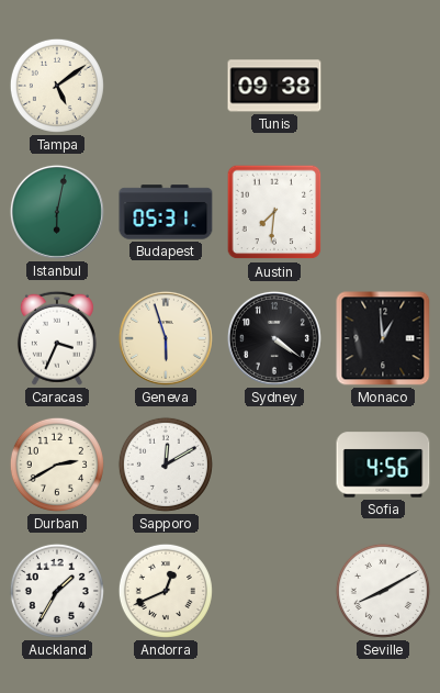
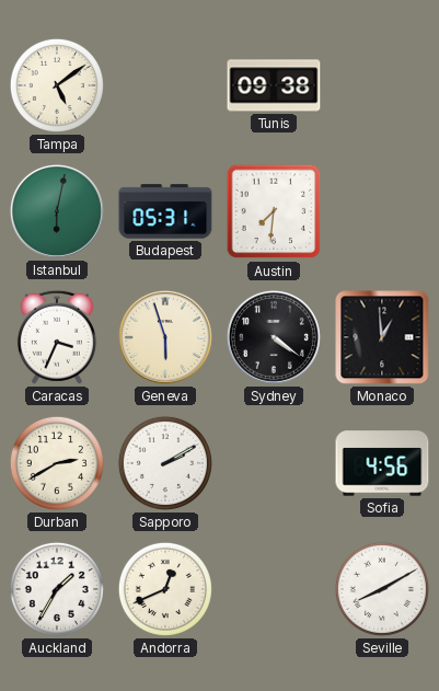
Sapporo: 12:10 -> 2:10
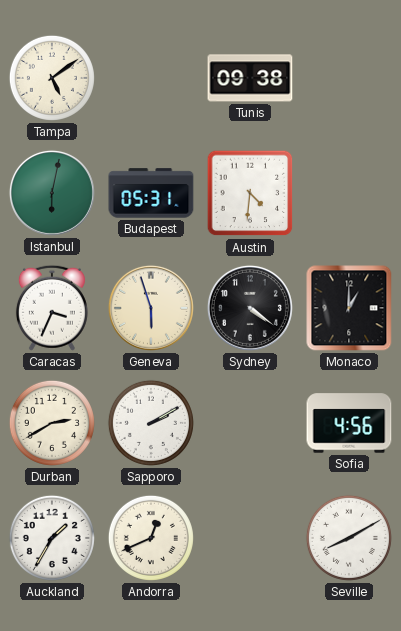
Austin: 7:31 -> 4:31
Monaco: 12:59 -> 1:00
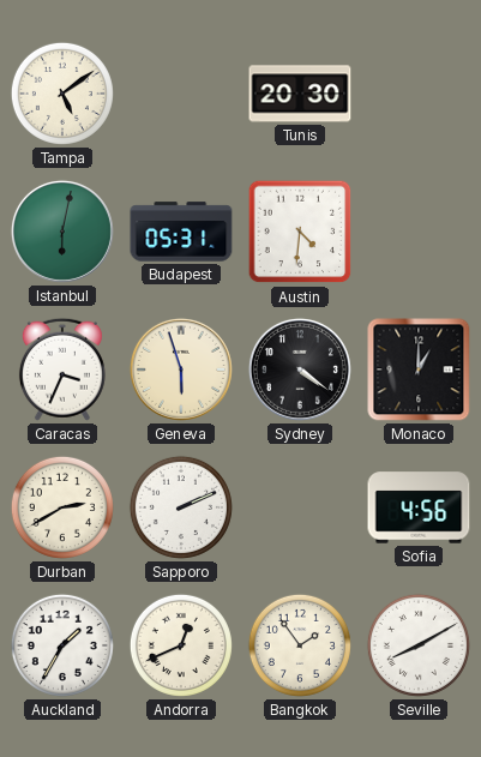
Tunis: 09:38 -> 20:30
Sapporo: 2:10 -> 2:11
Bangkok: none -> 1:54
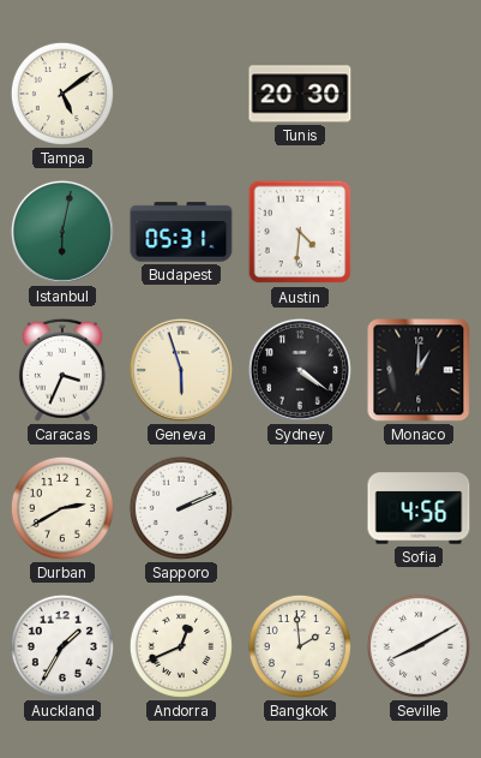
Bangkok: 1:54 -> 1:59
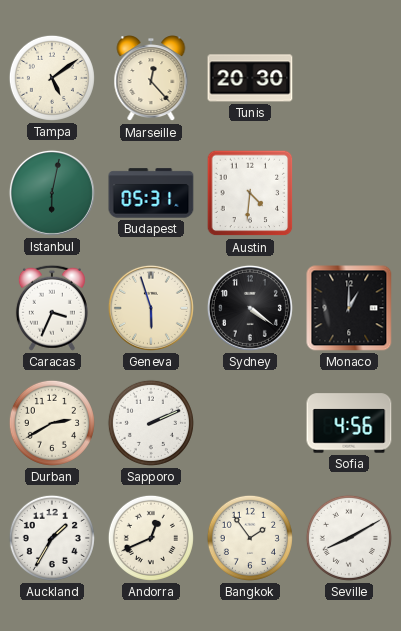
Marseille: none -> 12:23
Bangkok: 1:59 -> 1:54
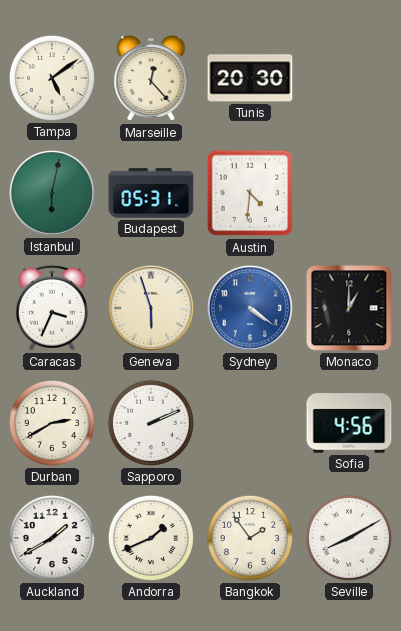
Sydney dial: black -> blue
Auckland: 1:35 -> 1:40
Andorra: 12:41 -> 1:41
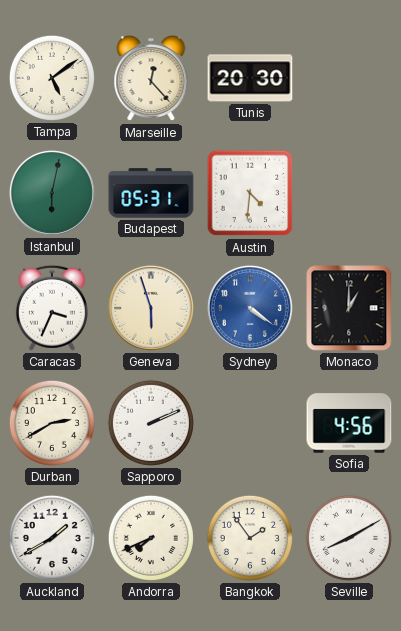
Andorra: 1:41 -> 7:41
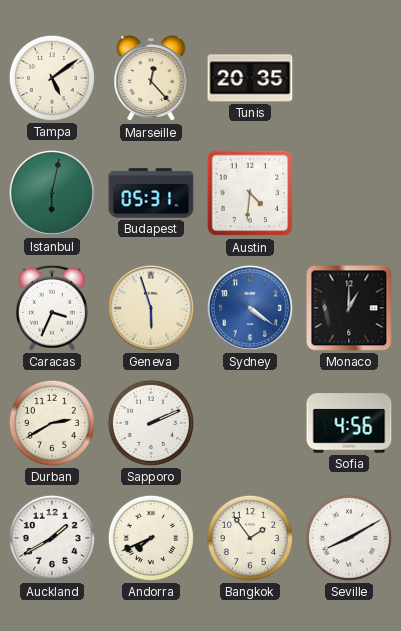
Tunis: 20:30 -> 20:35
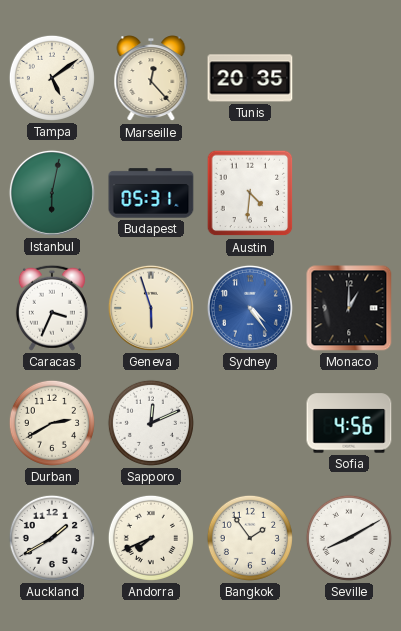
Sydney: 4:21 -> 4:24
Sapporo: 2:11 -> 12:11
